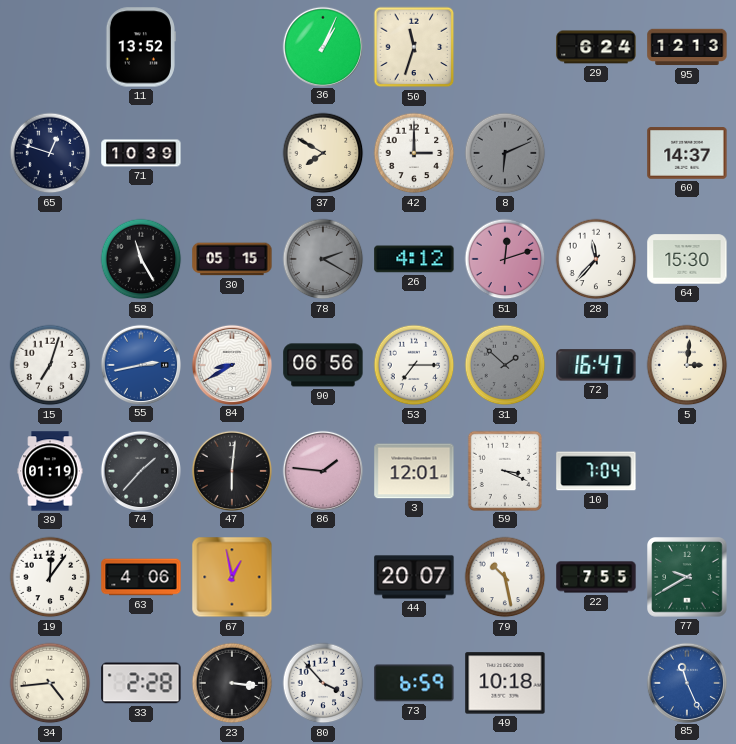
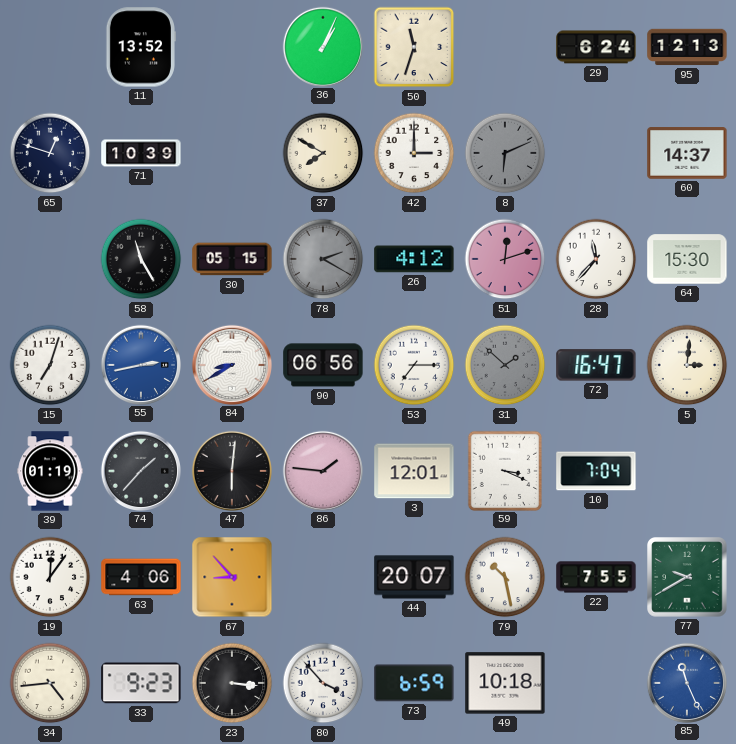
67: 12:58 -> 8:53
33: 2:28 -> 9:23
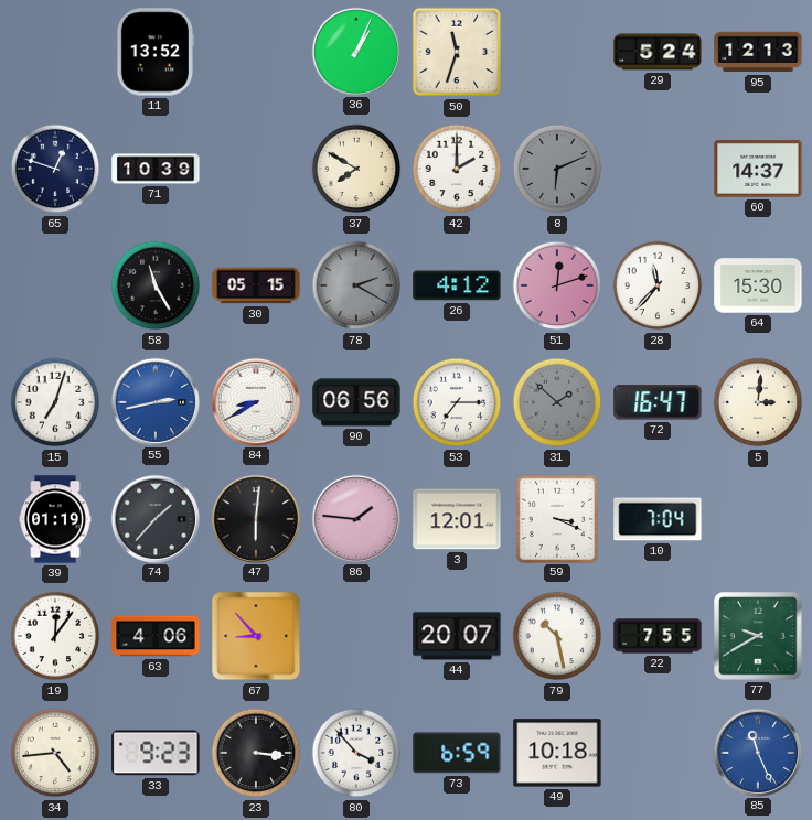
29: 6:24 -> 5:24
42: 3:00 -> 2:00
